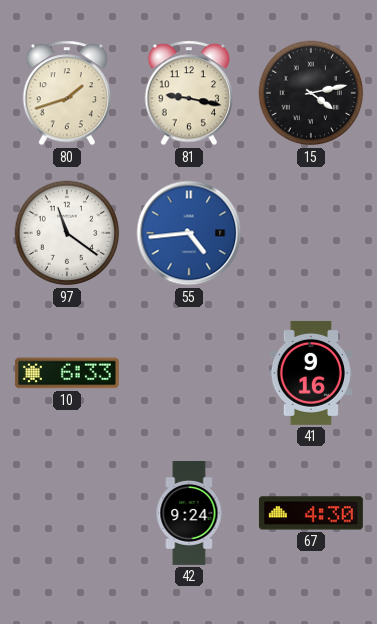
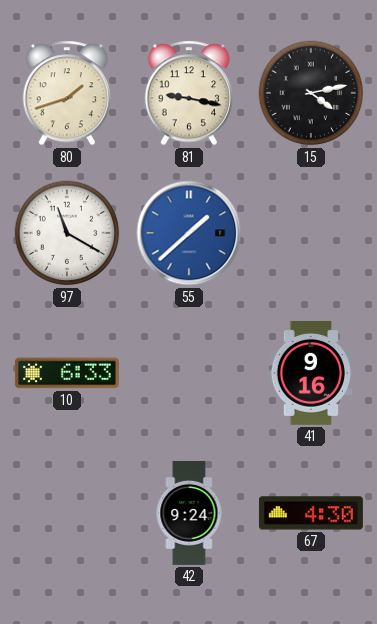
97: 11:21 -> 11:20
55: 4:44 -> 1:38
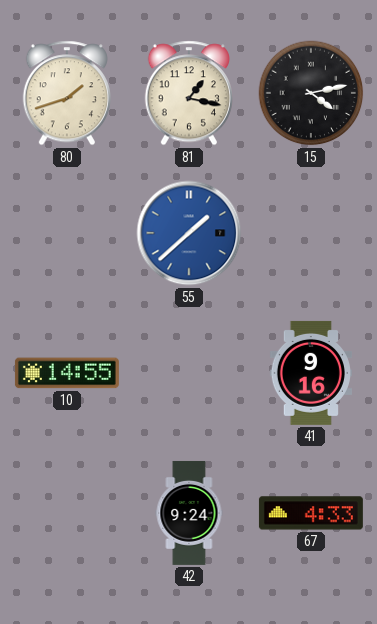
81: 9:17 -> 1:17
97: 11:20 -> none
10: 6:33 -> 14:55
67: 4:30 -> 4:33
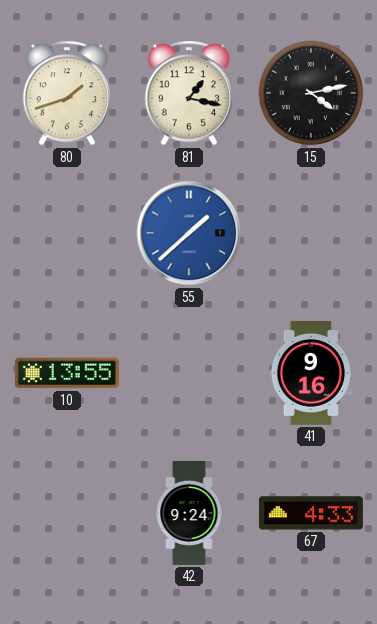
10: 14:55 -> 13:55
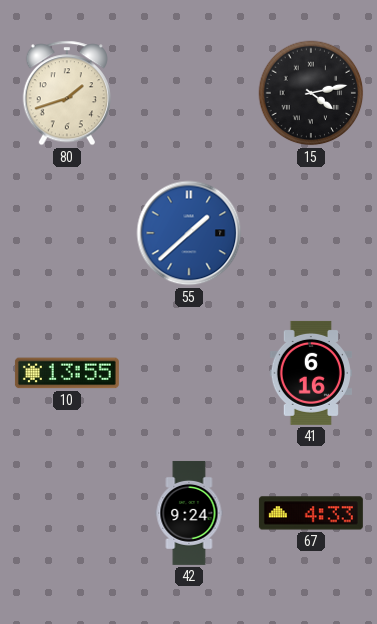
81: 1:17 -> none
41: 9:16 -> 6:16
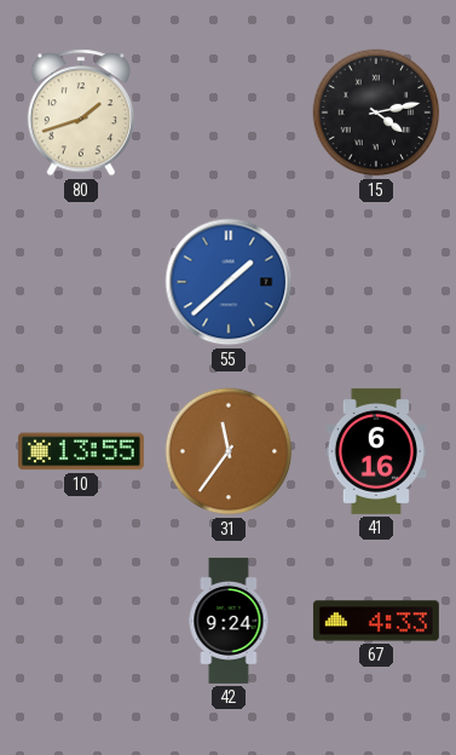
31: none -> 11:36
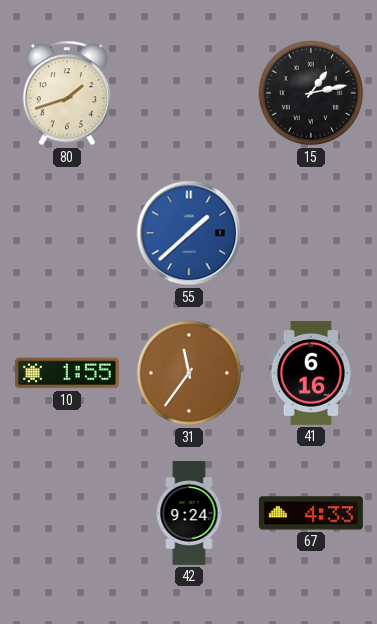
15: 4:13 -> 1:13
10: 13:55 -> 1:55
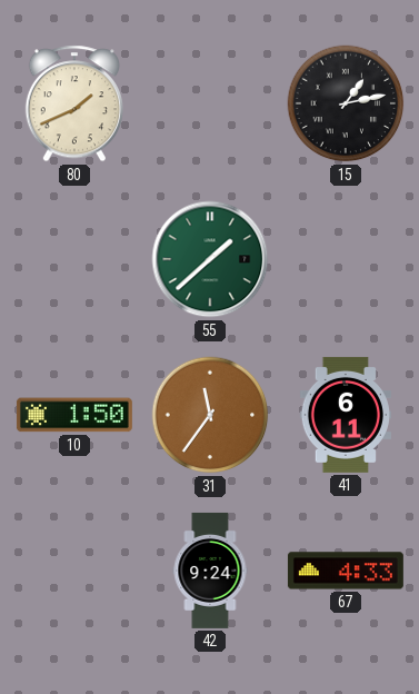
80: 1:42 -> 1:41
55 dial: blue -> green
10: 1:55 -> 1:50
41: 6:16 -> 6:11
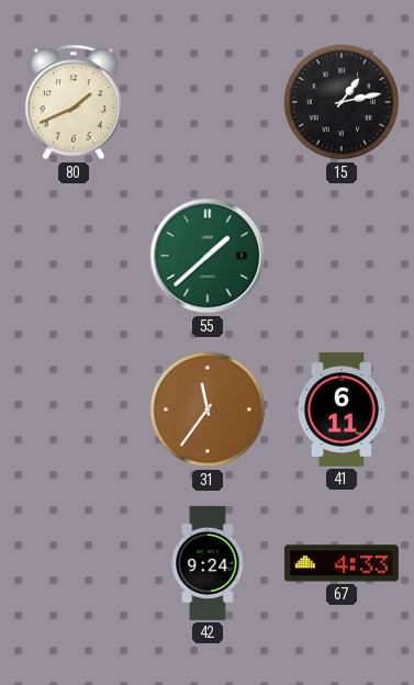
10: 1:50 -> none
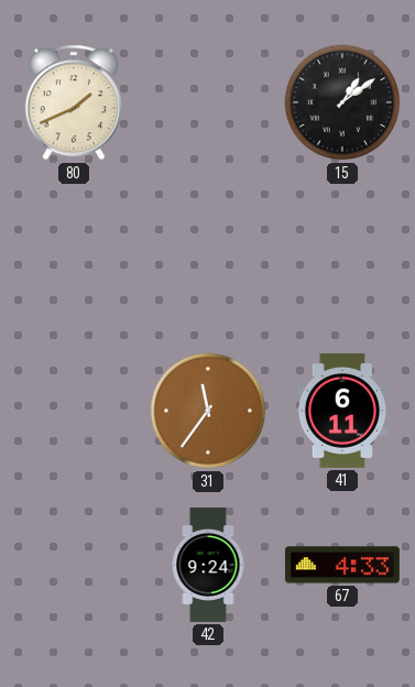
15: 1:13 -> 1:09
55: 1:38 -> none
